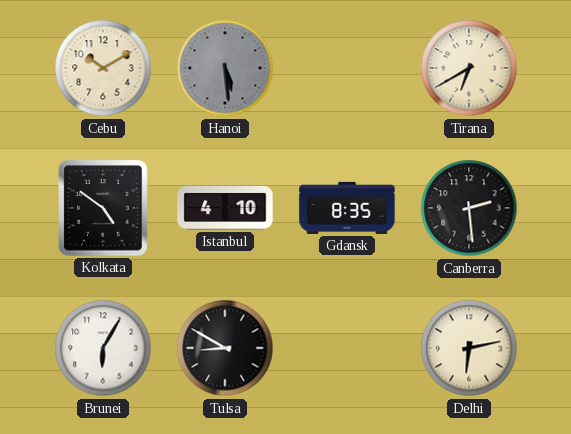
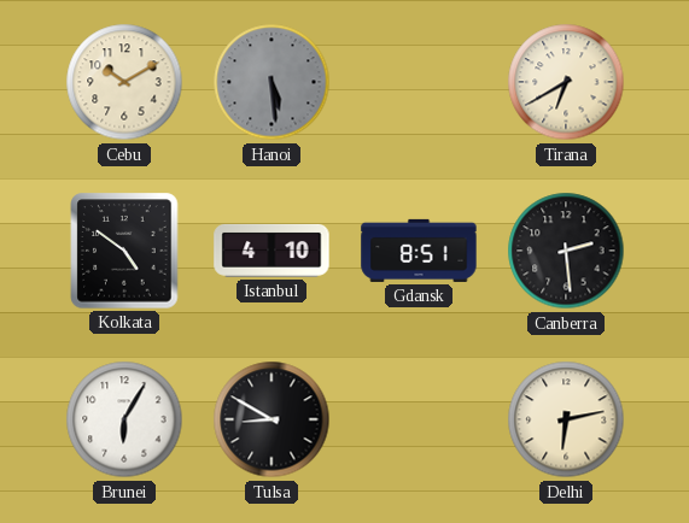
Gdansk: 8:35 -> 8:51
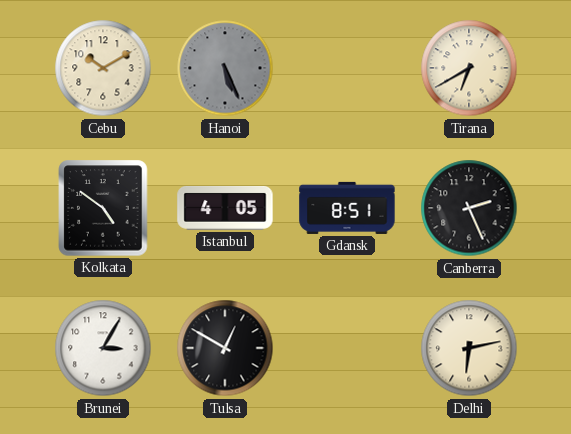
Hanoi: 5:29 -> 5:26
Istanbul: 4:10 -> 4:05
Canberra: 2:29 -> 2:26
Brunei: 6:05 -> 3:05
Tulsa: 8:50 -> 12:50
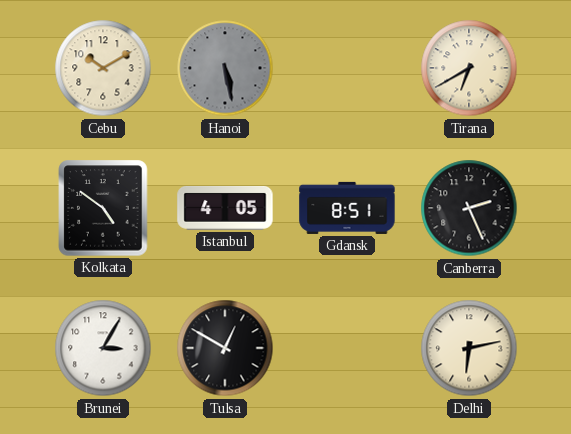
Hanoi: 5:26 -> 5:28
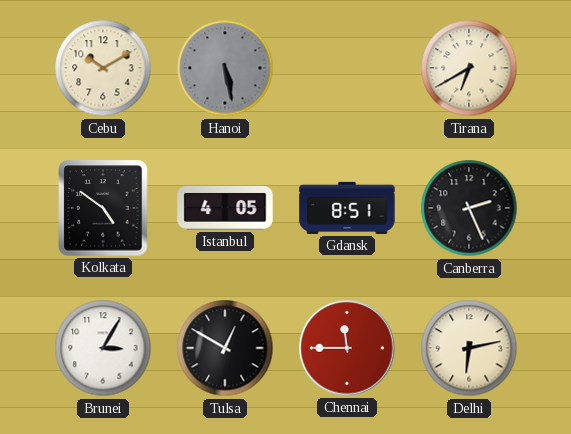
Chennai: none -> 11:45
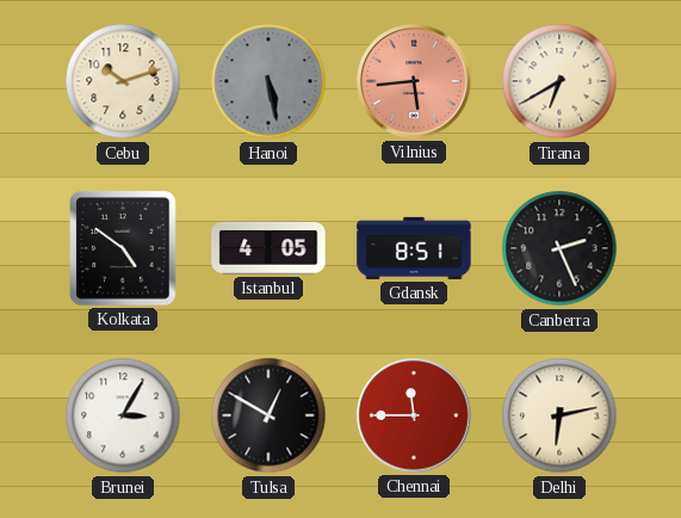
Cebu: 10:10 -> 10:12
Vilnius: none -> 5:44
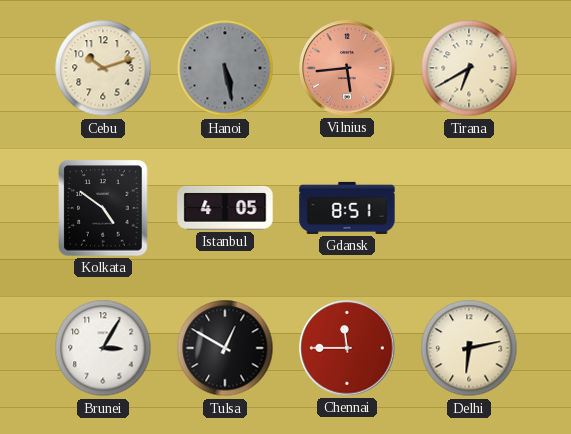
Canberra: 2:26 -> none
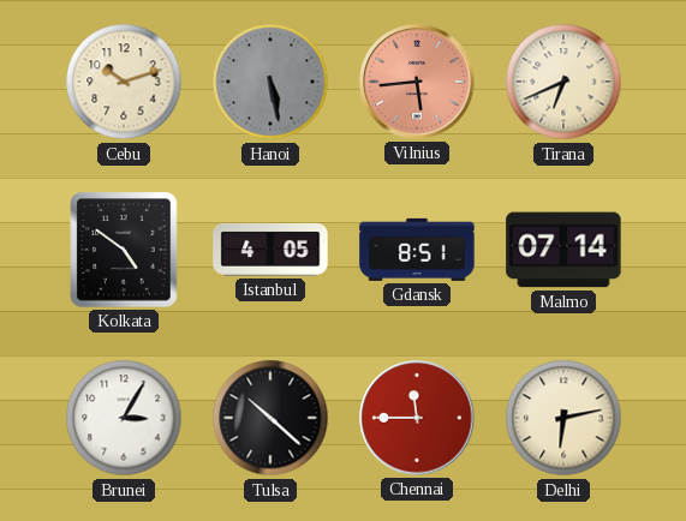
Tirana: 6:40 -> 6:41
Malmo: none -> 07:14
Tulsa: 12:50 -> 10:22
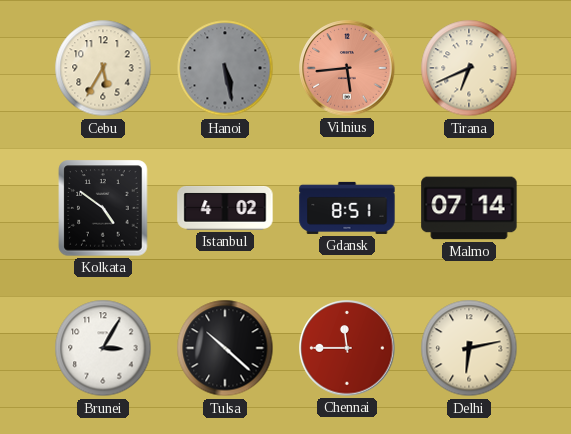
Cebu: 10:12 -> 5:35
Istanbul: 4:05 -> 4:02
